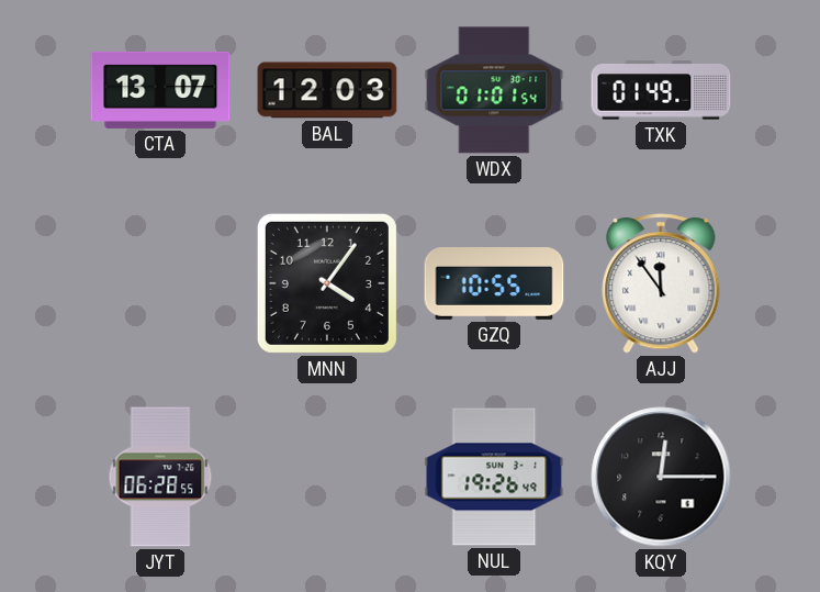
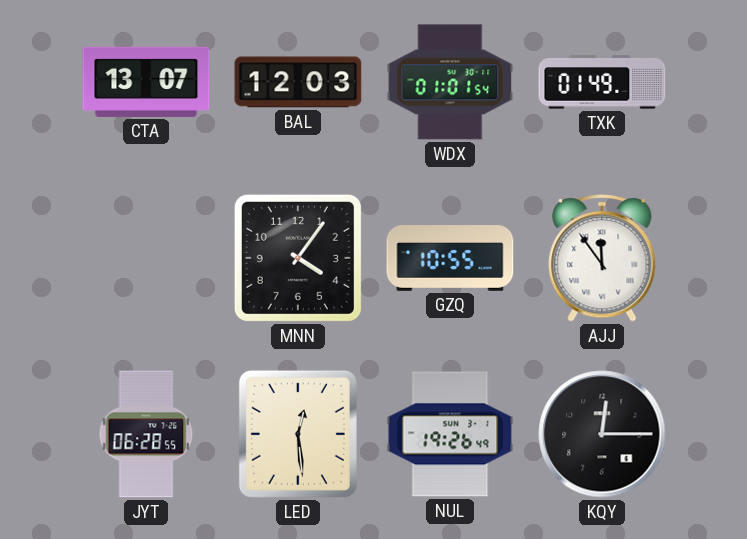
LED: none -> 12:29
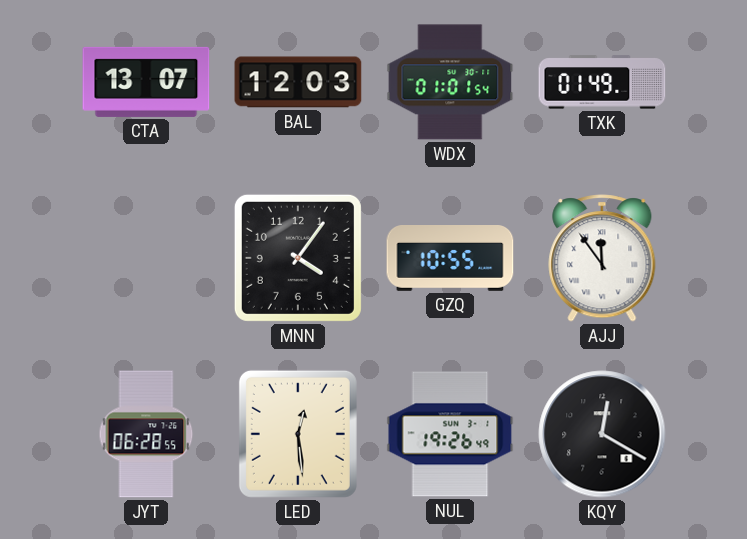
KQY: 12:15 -> 12:20
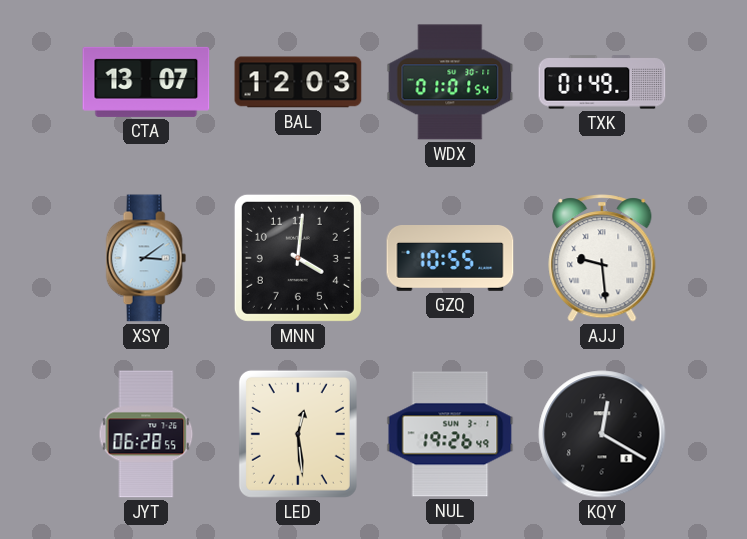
XSY: none -> 3:09
MNN: 4:06 -> 4:01
AJJ: 11:54 -> 9:29
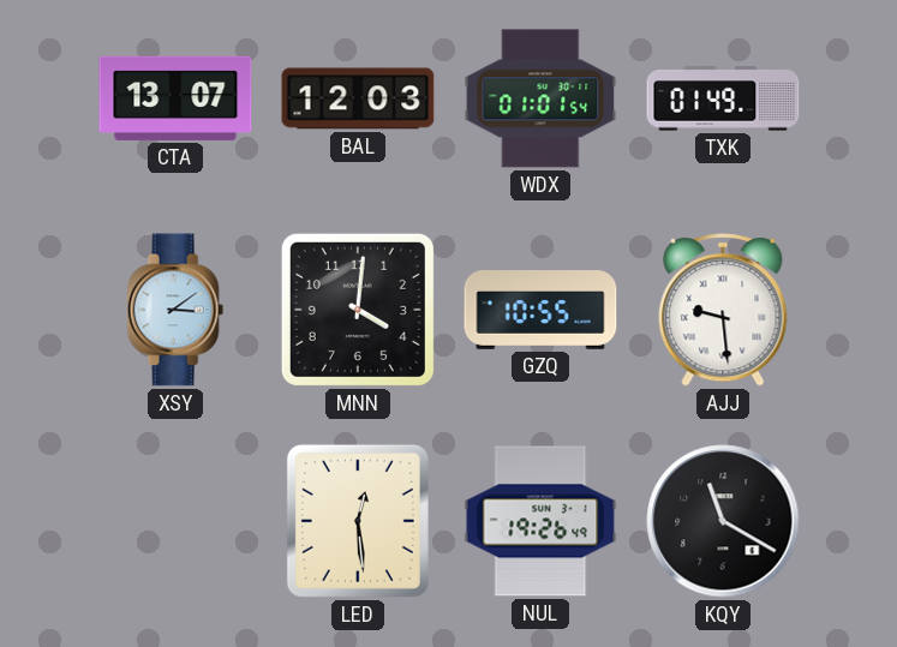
JYT: 06:28 -> none
KQY: 12:20 -> 11:20
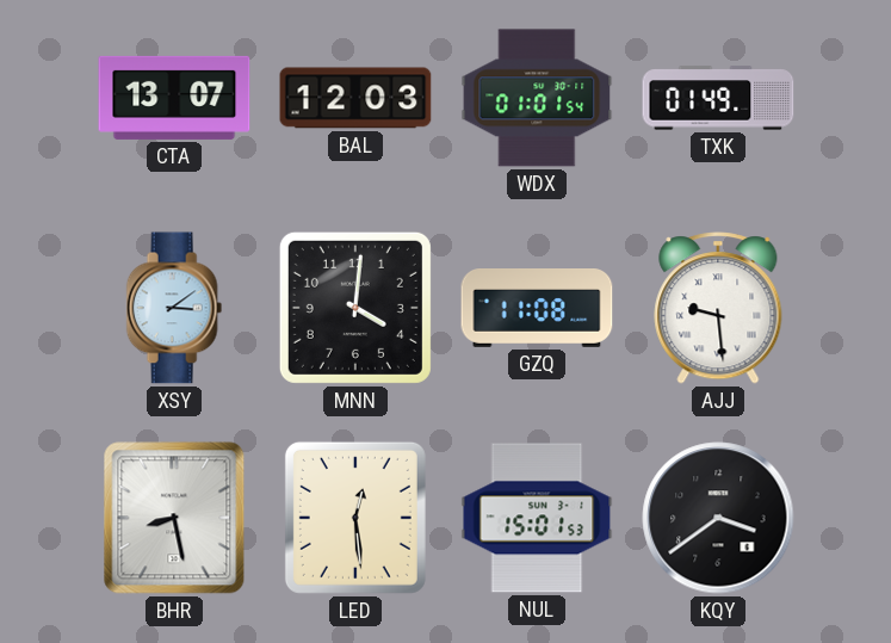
GZQ: 10:55 -> 11:08
BHR: none -> 8:28
NUL: 19:26 -> 15:01
KQY: 11:20 -> 3:39
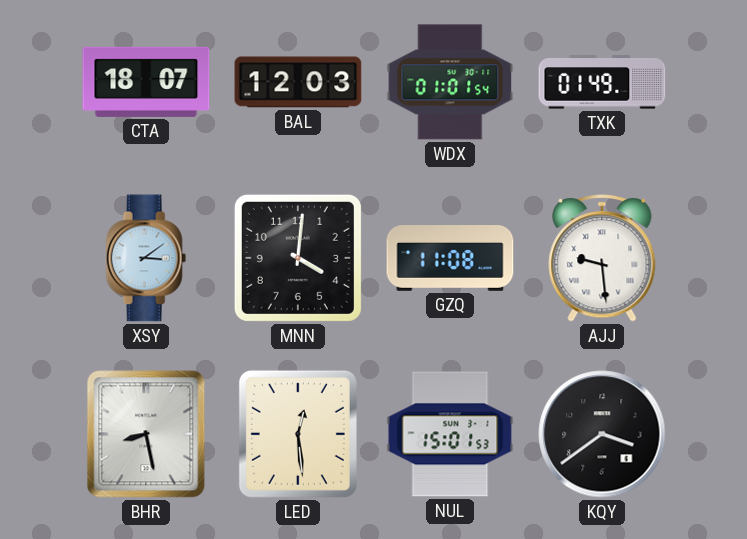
CTA: 13:07 -> 18:07
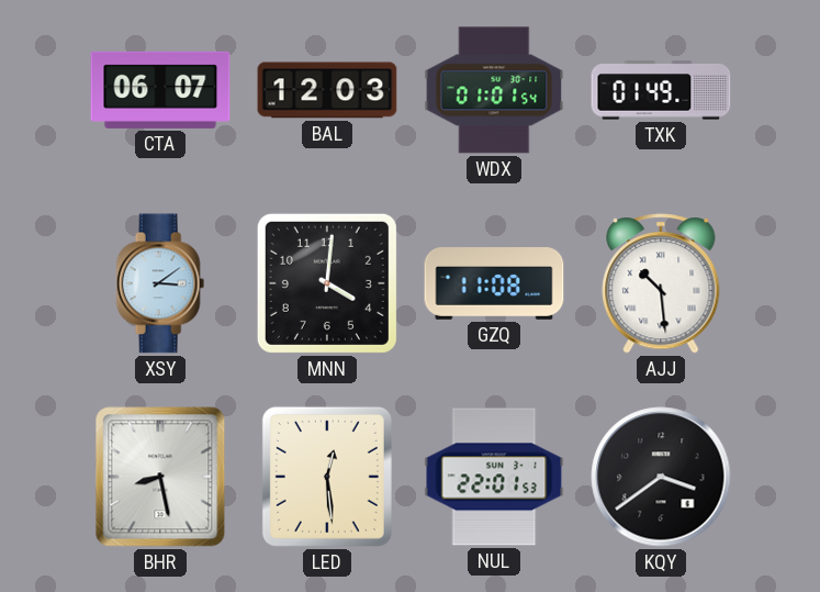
CTA: 18:07 -> 06:07
AJJ: 9:29 -> 10:29
NUL: 15:01 -> 22:01
